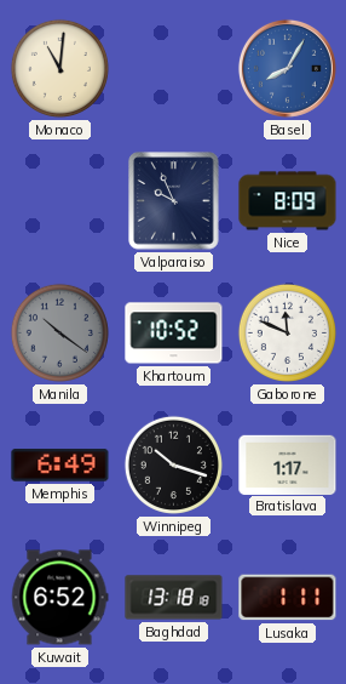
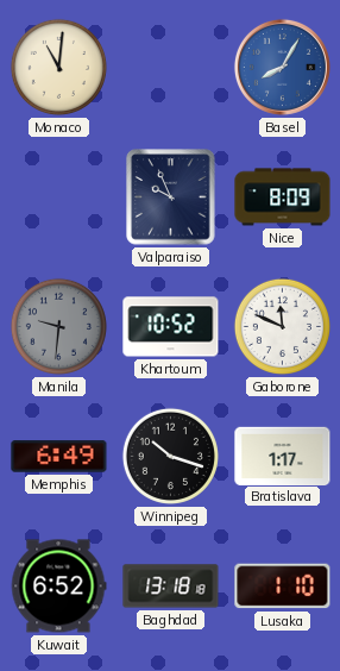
Manila: 10:21 -> 9:31
Lusaka: 1:11 -> 1:10
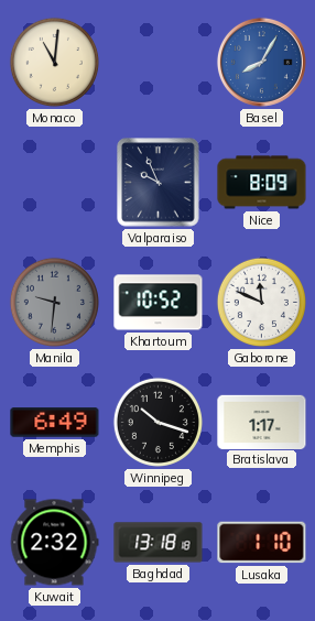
Kuwait: 6:52 -> 2:32
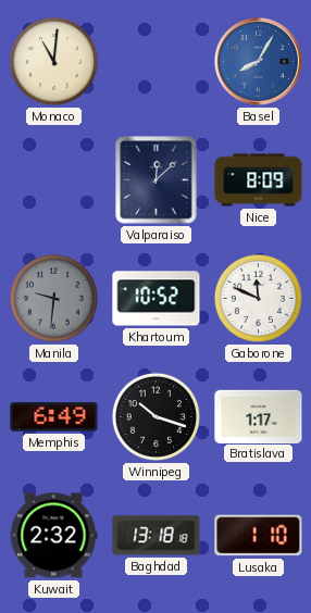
Valparaiso: 9:56 -> 12:08
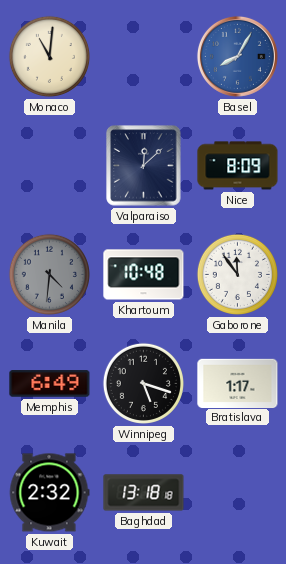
Manila: 9:31 -> 4:31
Khartoum: 10:52 -> 10:48
Gaborone: 11:49 -> 11:54
Winnipeg: 10:18 -> 5:18
Lusaka: 1:10 -> none
